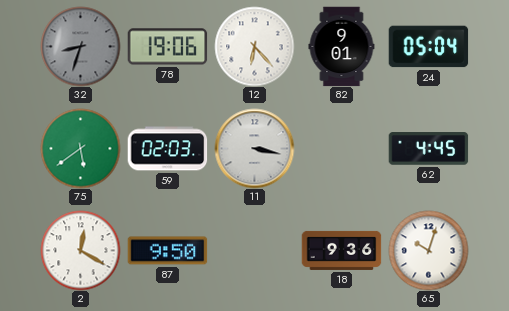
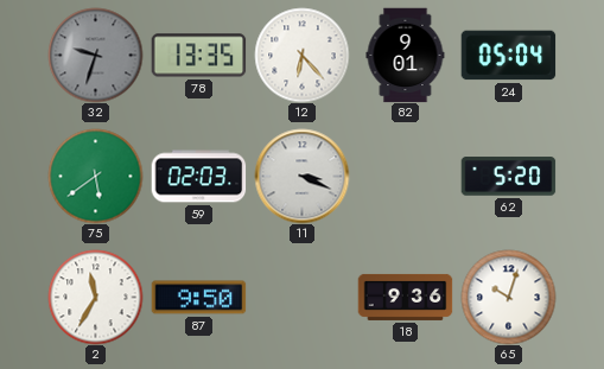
32: 8:33 -> 9:33
78: 19:06 -> 13:35
11: 3:17 -> 3:19
62: 4:45 -> 5:20
2: 12:20 -> 11:35
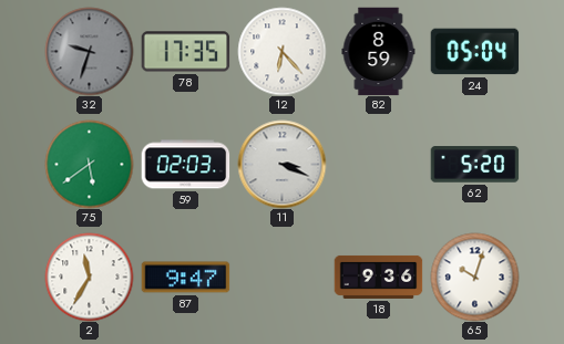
78: 13:35 -> 17:35
82: 9:01 -> 8:59
87: 9:50 -> 9:47
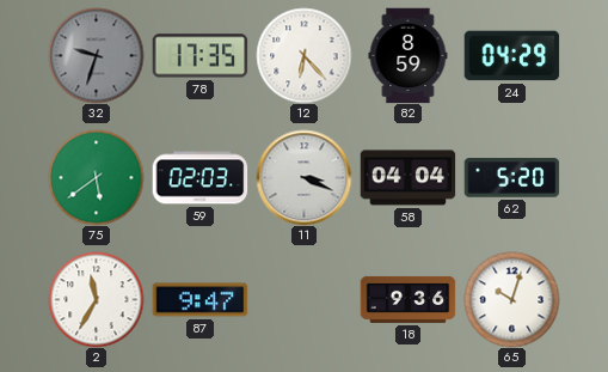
24: 05:04 -> 04:29
58: none -> 04:04
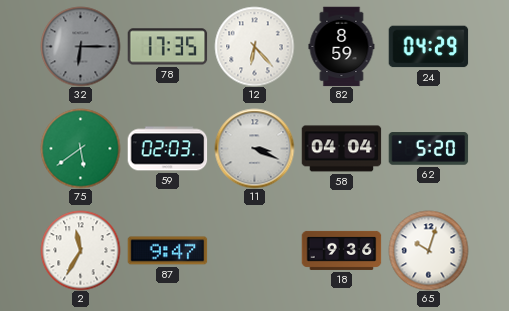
32: 9:33 -> 6:15
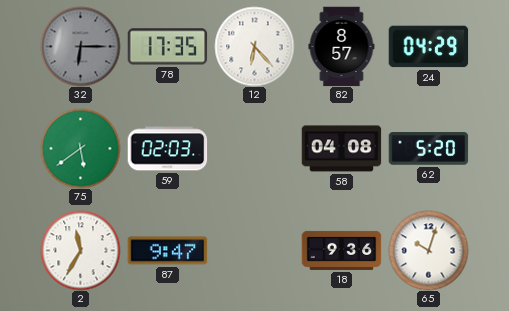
82: 8:59 -> 8:57
11: 3:19 -> none
58: 04:04 -> 04:08
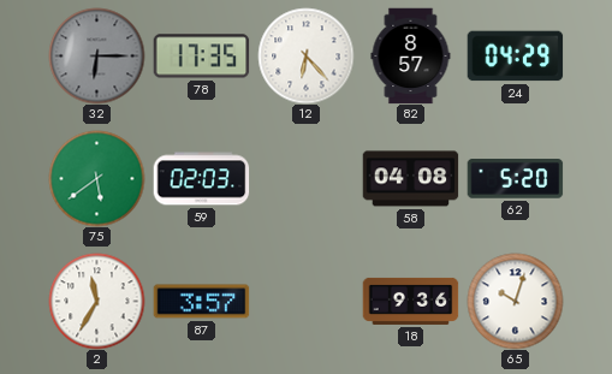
87: 9:47 -> 3:57
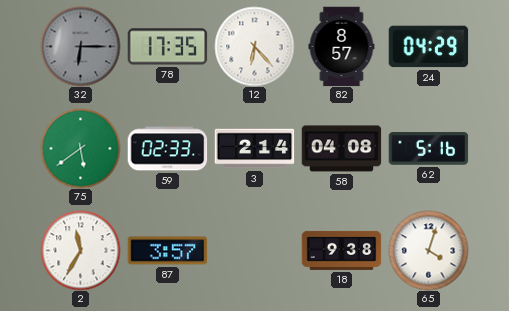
59: 02:03 -> 02:33
3: none -> 2:14
62: 5:20 -> 5:16
18: 9:36 -> 9:38
65: 10:03 -> 4:03
